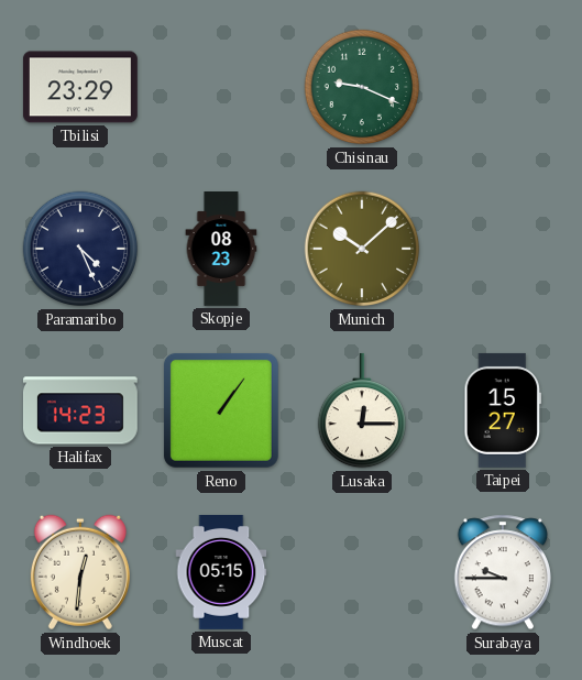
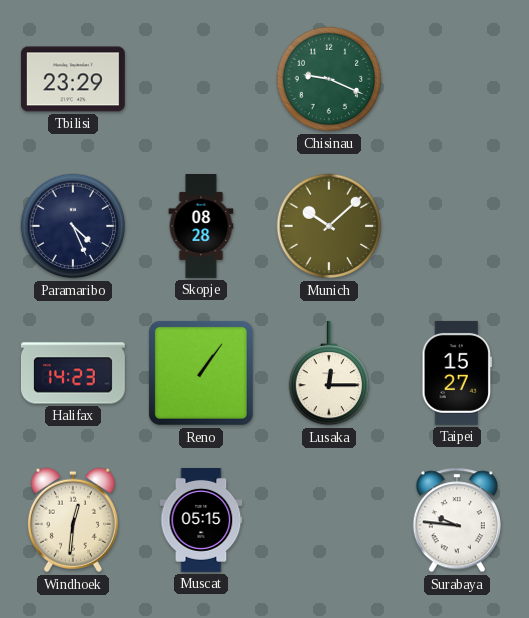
Skopje: 08:23 -> 08:28
Surabaya: 9:45 -> 9:46
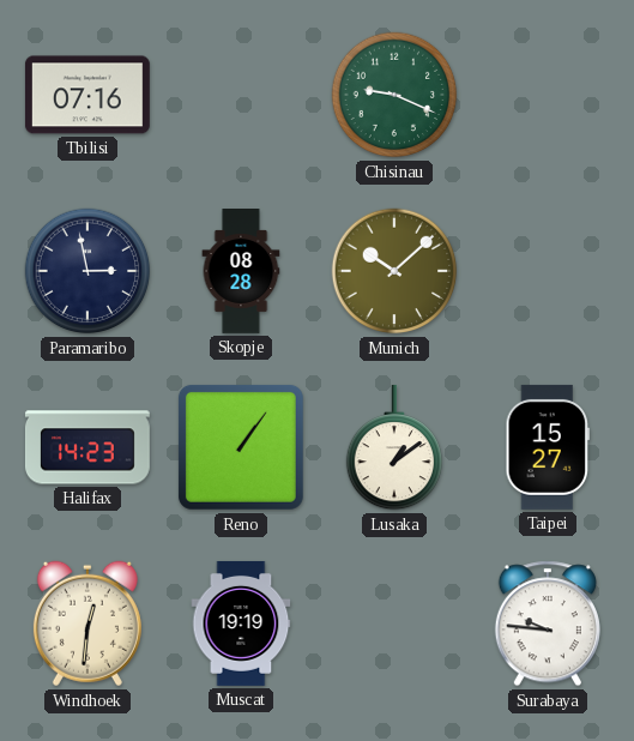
Tbilisi: 23:29 -> 07:16
Paramaribo: 4:26 -> 2:58
Lusaka: 12:15 -> 1:09
Muscat: 05:15 -> 19:19
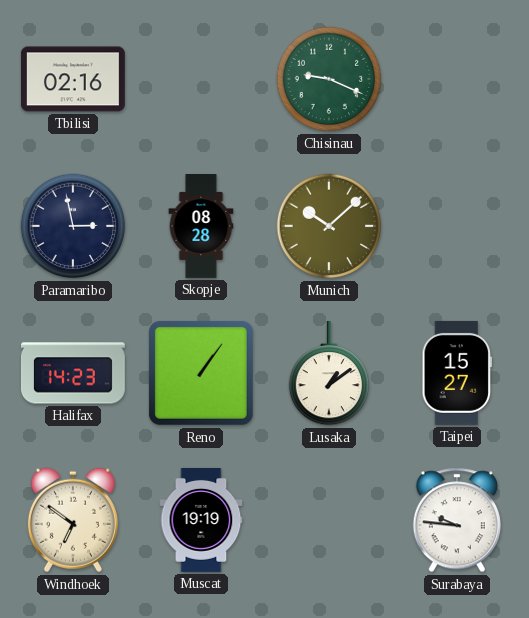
Tbilisi: 07:16 -> 02:16
Windhoek: 12:31 -> 6:51
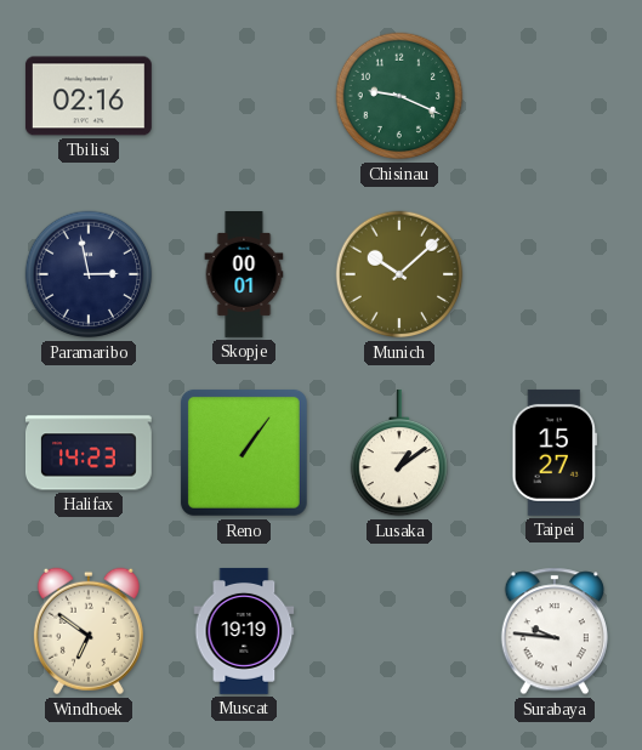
Skopje: 08:28 -> 00:01
